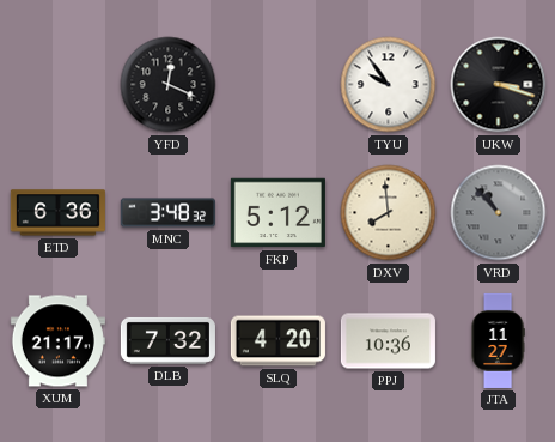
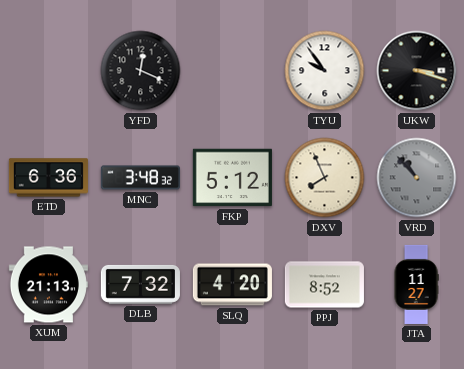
DXV: 7:59 -> 7:56
XUM: 21:17 -> 21:13
PPJ: 10:36 -> 8:52
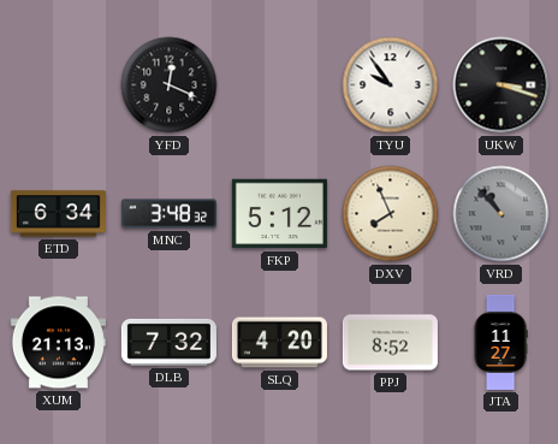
ETD: 6:36 -> 6:34
